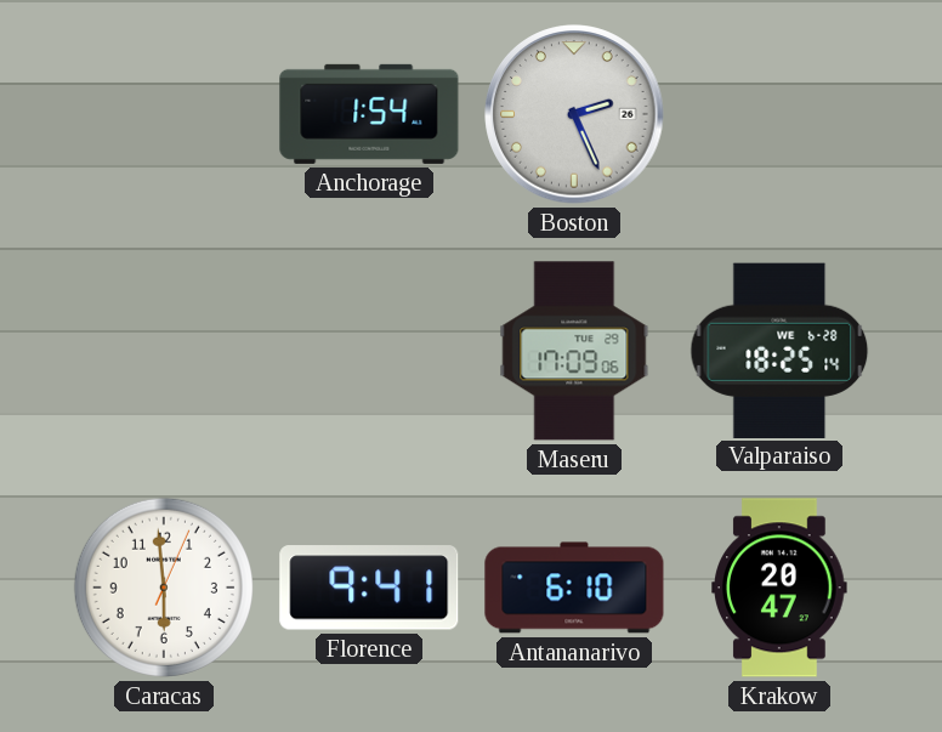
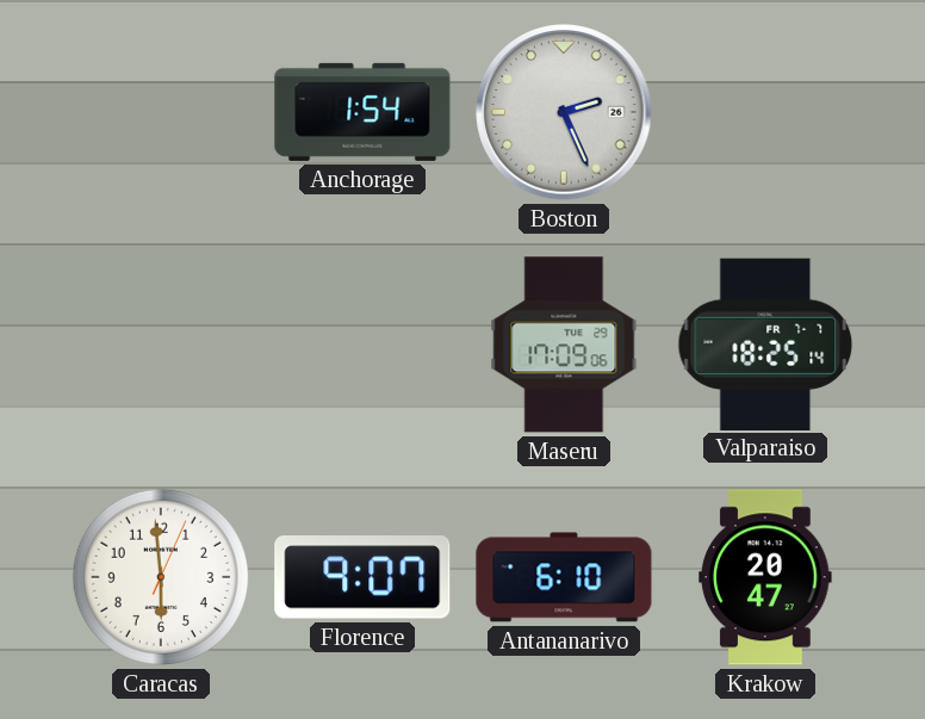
Valparaiso date: WE 6-28 -> FR 7-7
Florence: 9:41 -> 9:07
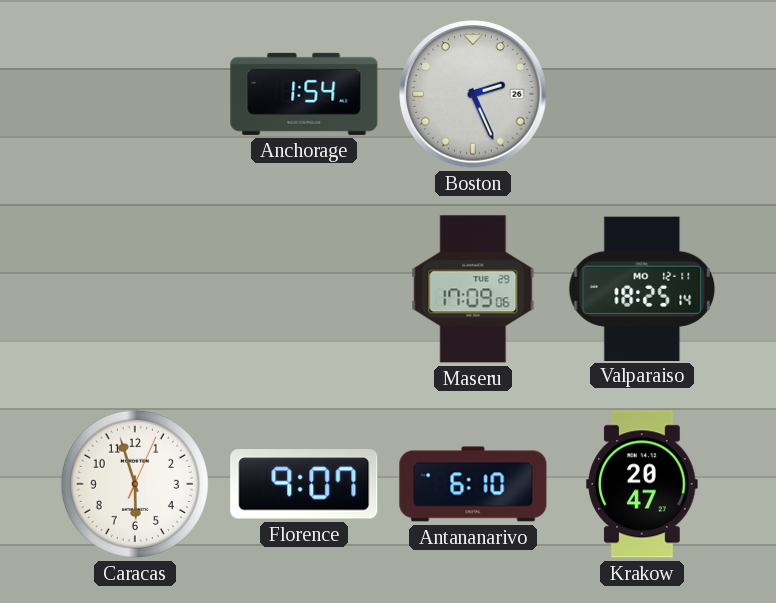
Valparaiso date: FR 7-7 -> MO 12-11
Caracas: 5:59 -> 5:57
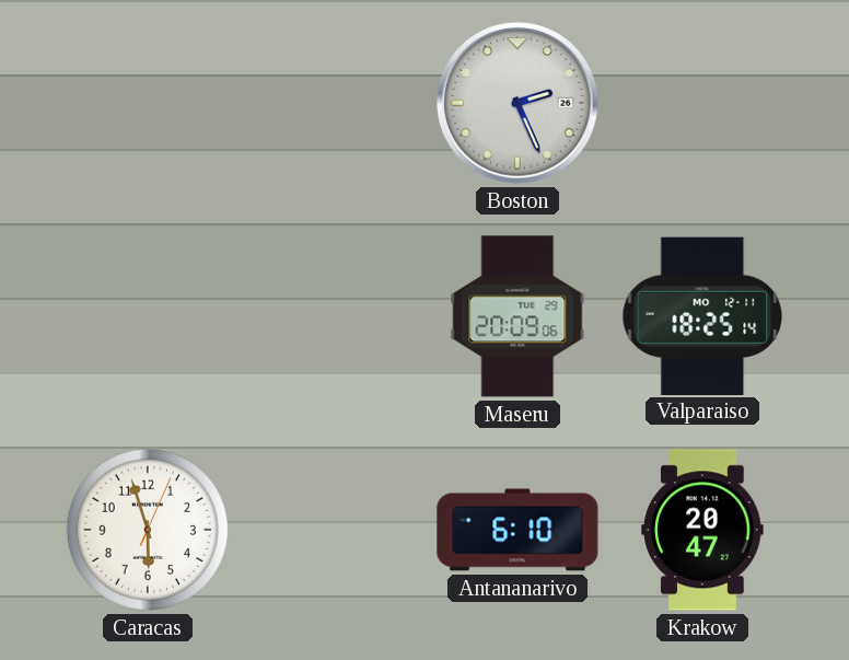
Anchorage: 1:54 -> none
Maseru: 17:09 -> 20:09
Florence: 9:07 -> none
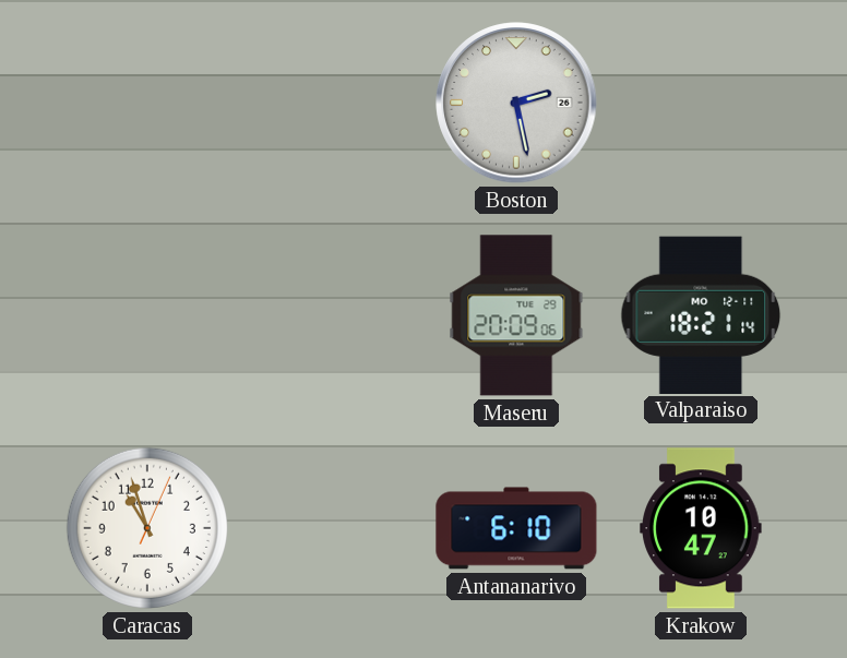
Boston: 2:26 -> 2:28
Valparaiso: 18:25 -> 18:21
Caracas: 5:57 -> 10:57
Krakow: 20:47 -> 10:47
